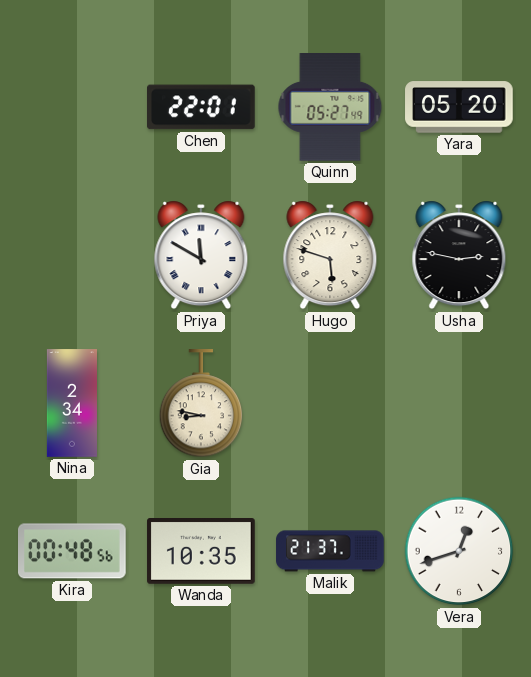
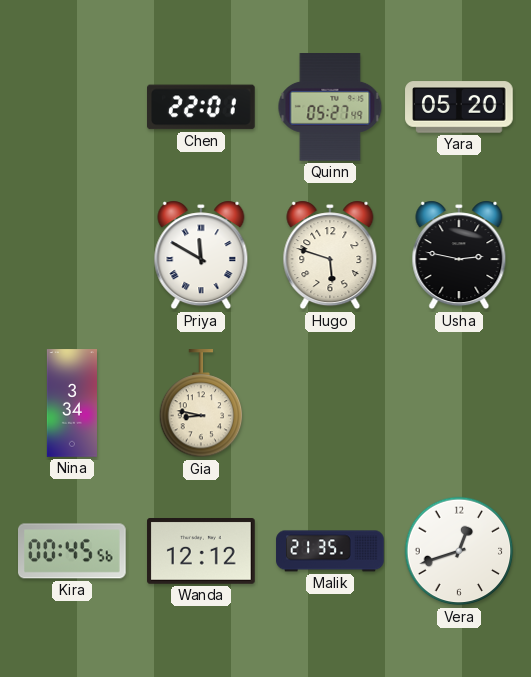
Nina: 2:34 -> 3:34
Kira: 00:48 -> 00:45
Wanda: 10:35 -> 12:12
Malik: 21:37 -> 21:35
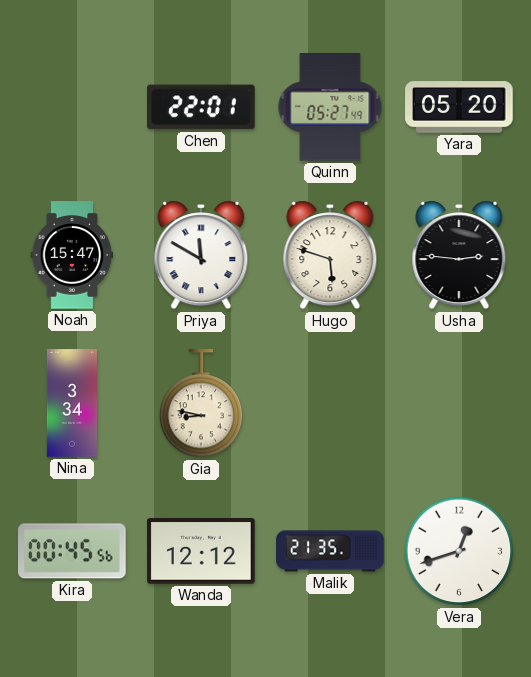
Noah: none -> 15:47
Usha: 2:47 -> 2:46
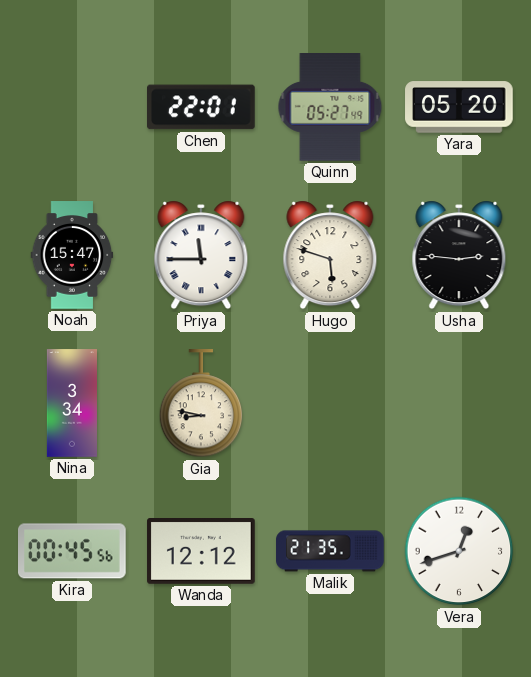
Priya: 11:50 -> 11:45
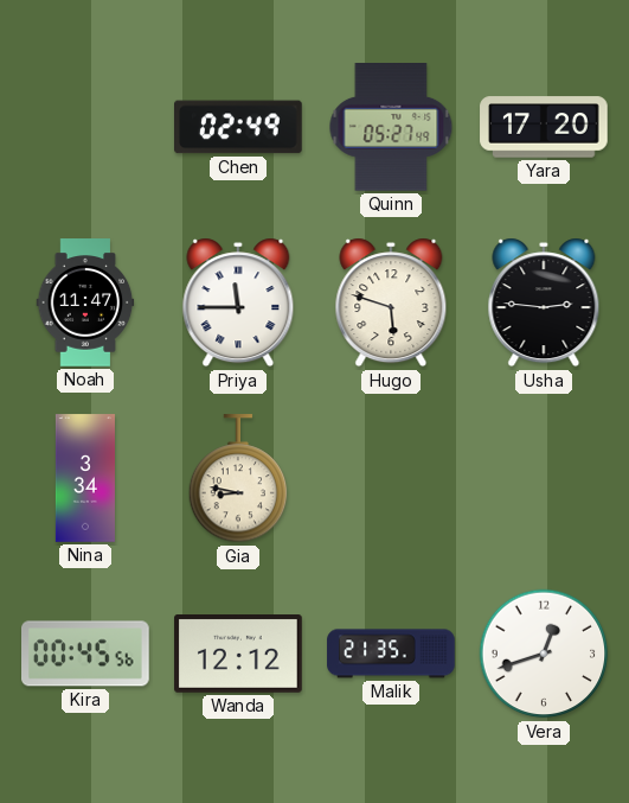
Chen: 22:01 -> 02:49
Yara: 05:20 -> 17:20
Noah: 15:47 -> 11:47
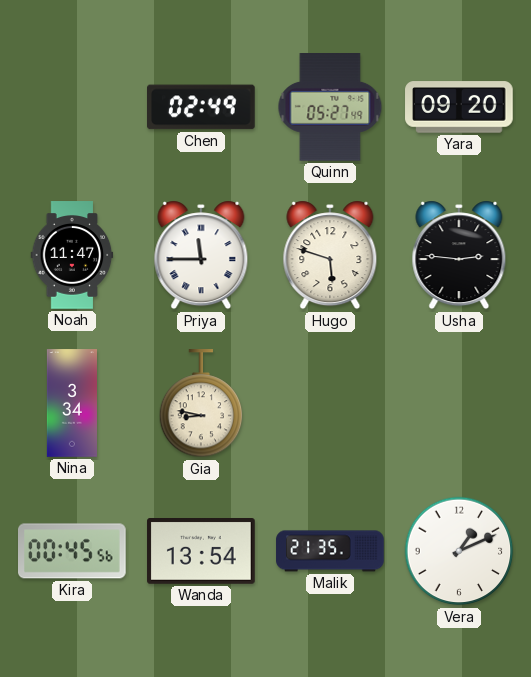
Yara: 17:20 -> 09:20
Wanda: 12:12 -> 13:54
Vera: 12:42 -> 1:11
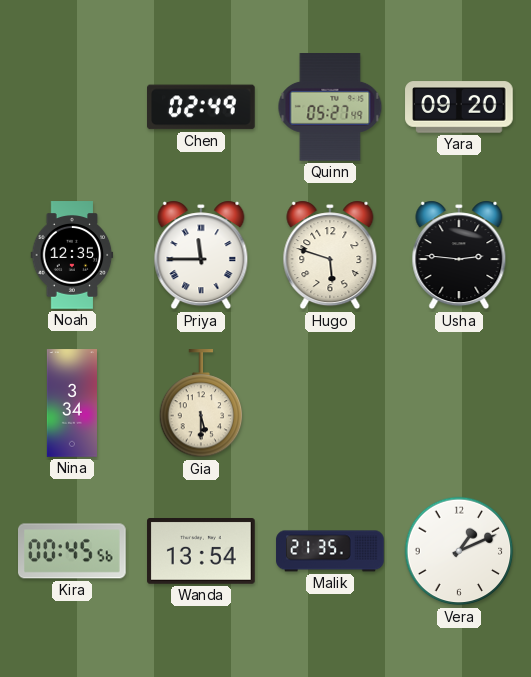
Noah: 11:47 -> 12:35
Gia: 8:47 -> 5:30
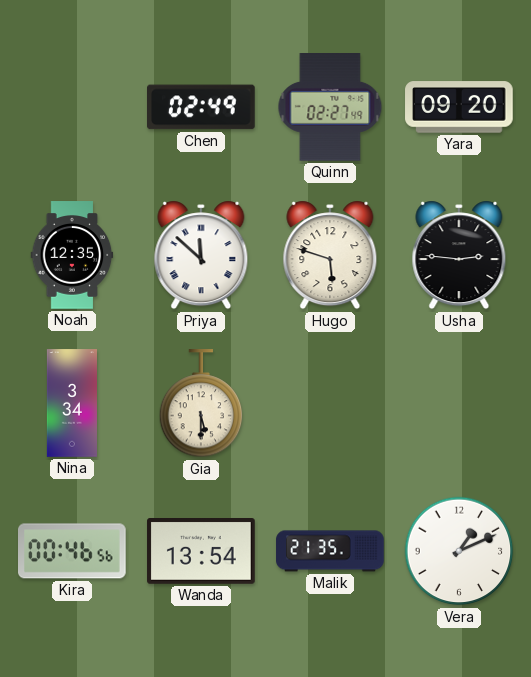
Quinn: 05:27 -> 02:27
Priya: 11:45 -> 11:52
Kira: 00:45 -> 00:46
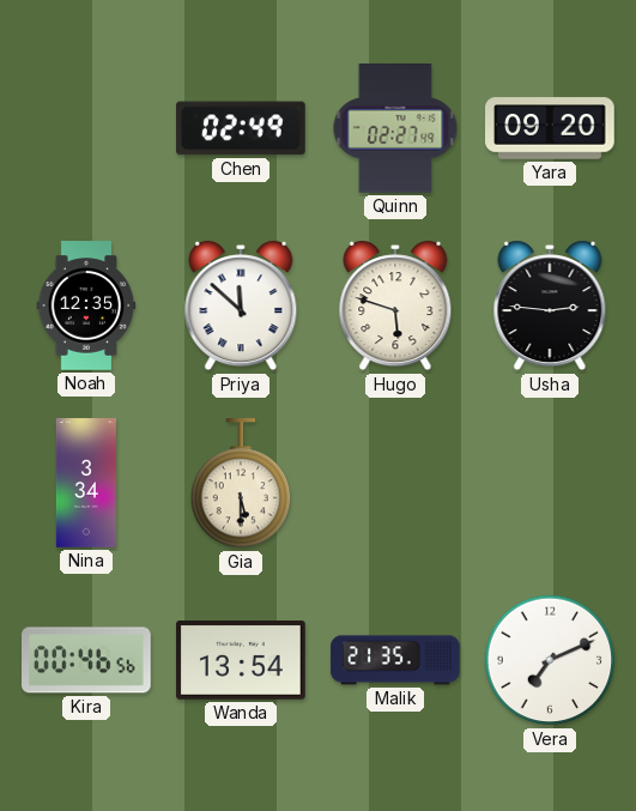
Vera: 1:11 -> 7:11
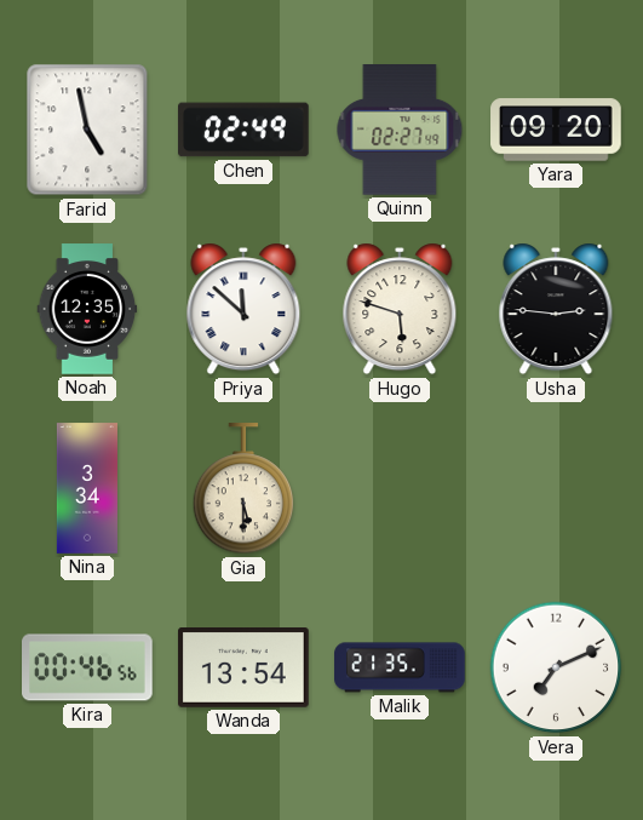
Farid: none -> 4:58
